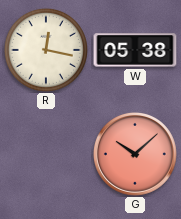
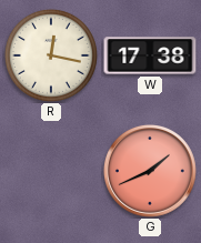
W: 05:38 -> 17:38
G: 10:08 -> 1:41
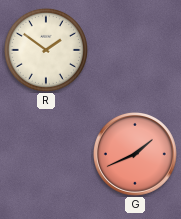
R: 12:17 -> 1:51
W: 17:38 -> none
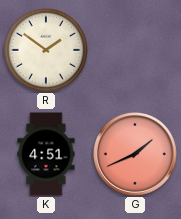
K: none -> 4:51
